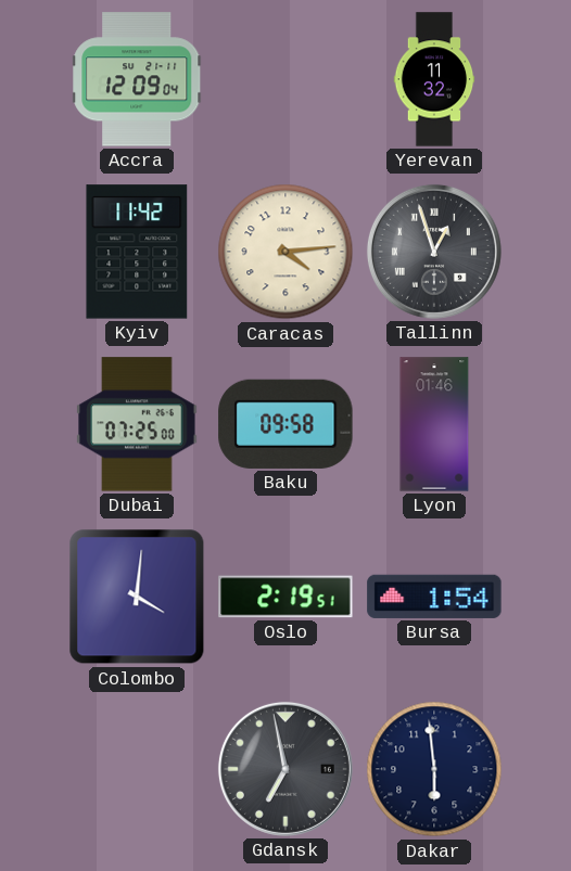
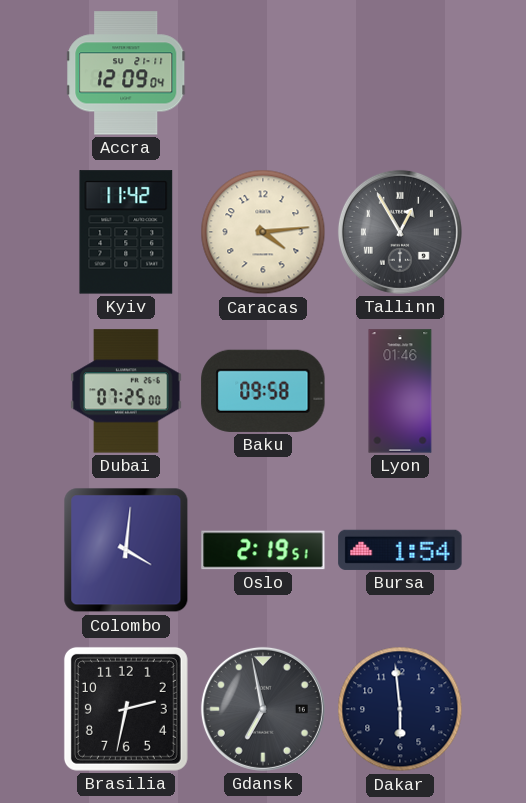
Yerevan: 11:32 -> none
Tallinn: 12:57 -> 12:55
Brasilia: none -> 2:32
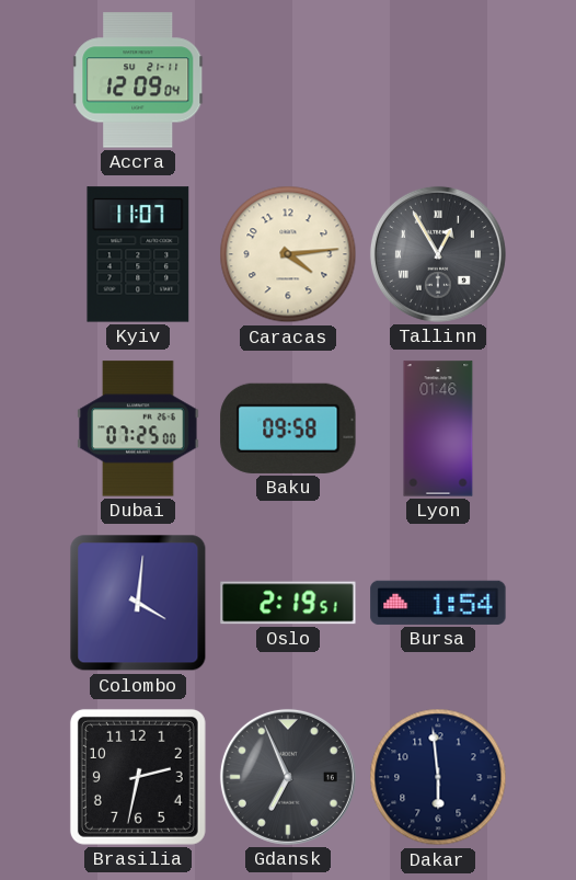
Kyiv: 11:42 -> 11:07
Gdansk: 6:58 -> 6:56
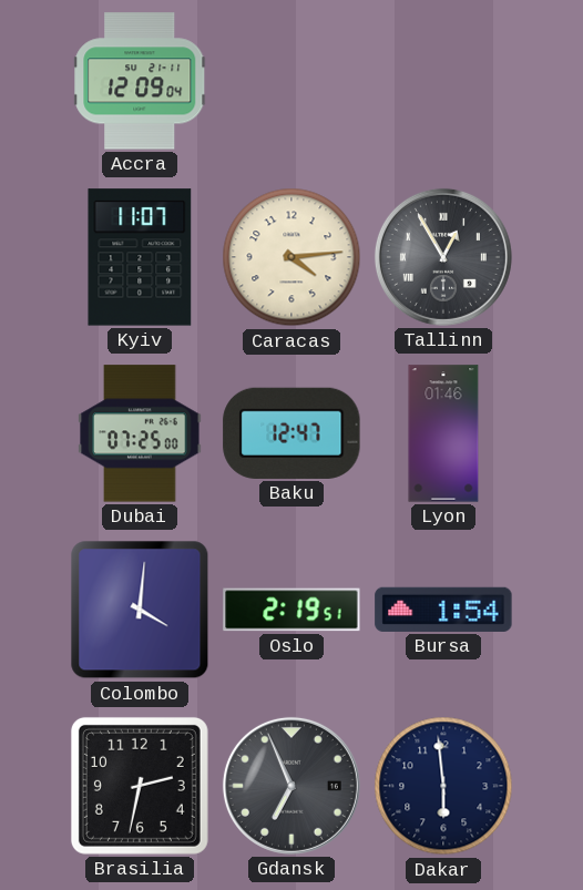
Baku: 09:58 -> 12:47
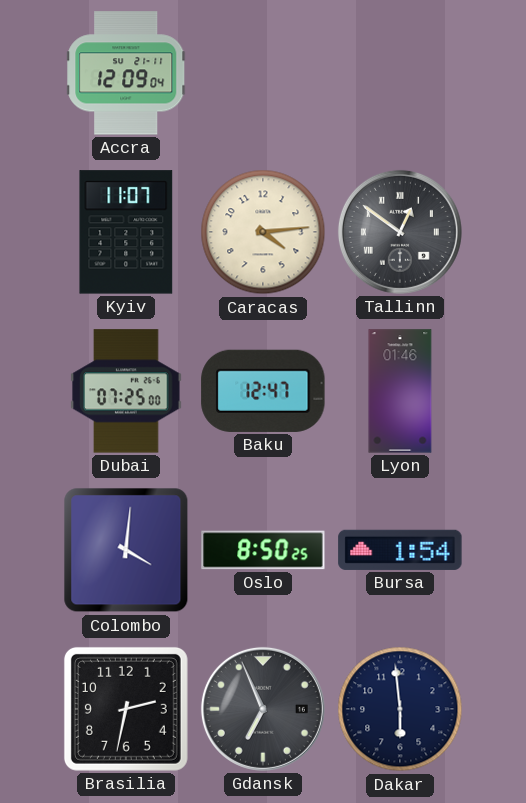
Tallinn: 12:55 -> 12:51
Oslo: 2:19 -> 8:50
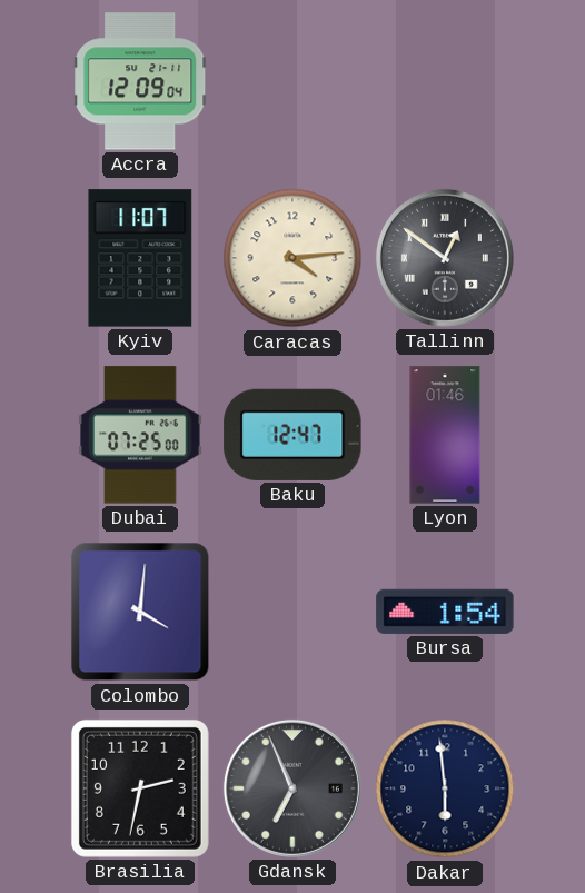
Oslo: 8:50 -> none
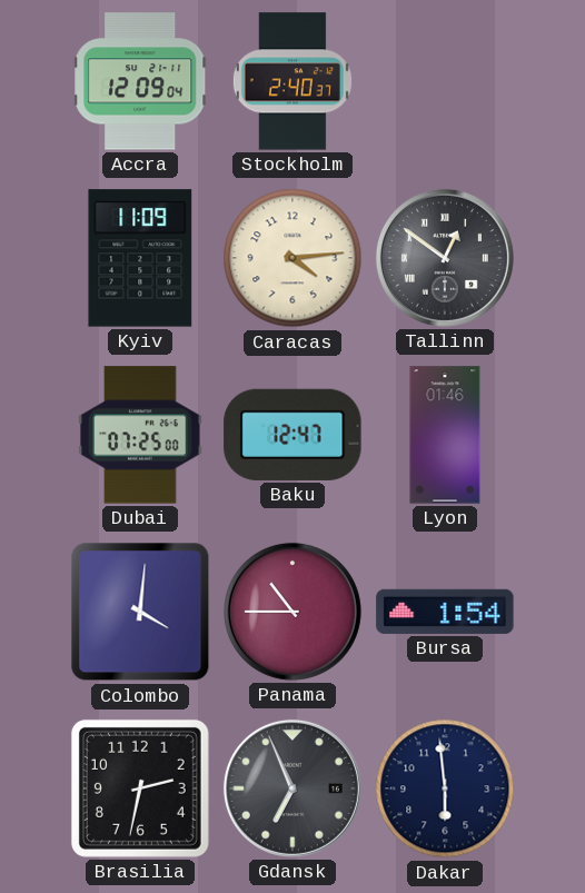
Stockholm: none -> 2:40
Kyiv: 11:07 -> 11:09
Panama: none -> 10:45
